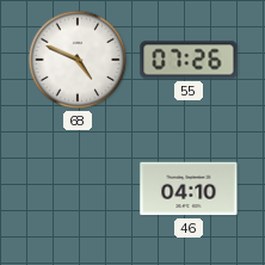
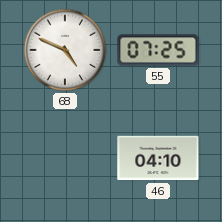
55: 07:26 -> 07:25
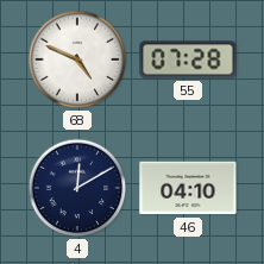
55: 07:25 -> 07:28
4: none -> 12:10
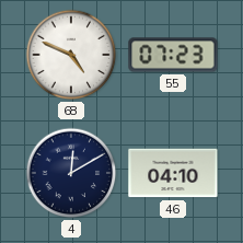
55: 07:28 -> 07:23
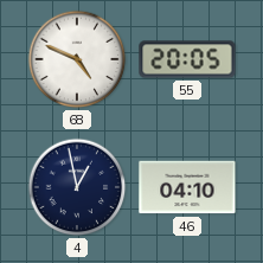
55: 07:23 -> 20:05
4: 12:10 -> 12:58
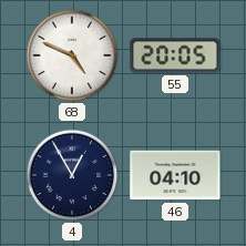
4: 12:58 -> 12:55
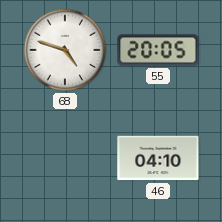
68: 4:49 -> 4:48
4: 12:55 -> none
